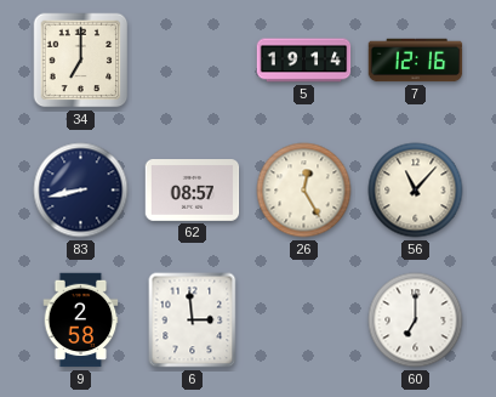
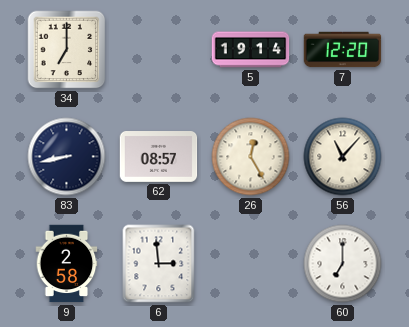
7: 12:16 -> 12:20
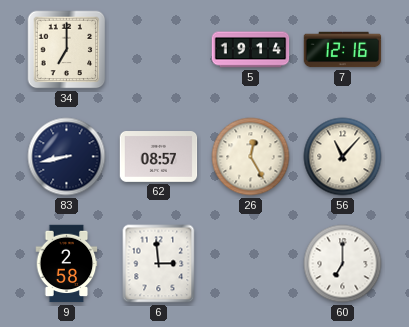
7: 12:20 -> 12:16
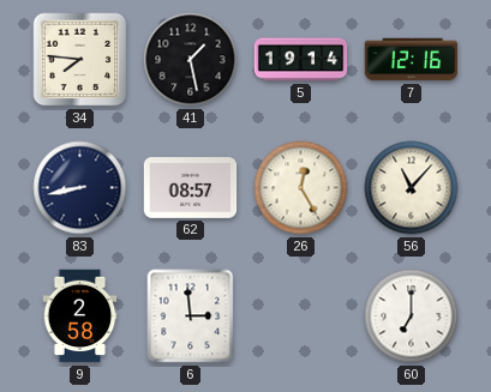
34: 7:00 -> 7:46
41: none -> 1:28
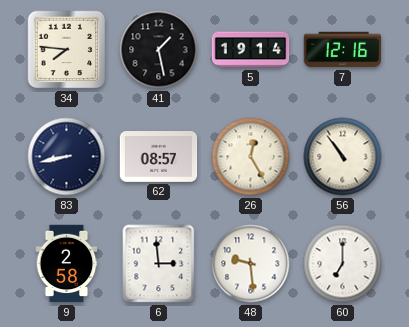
56: 11:07 -> 10:54
48: none -> 9:29
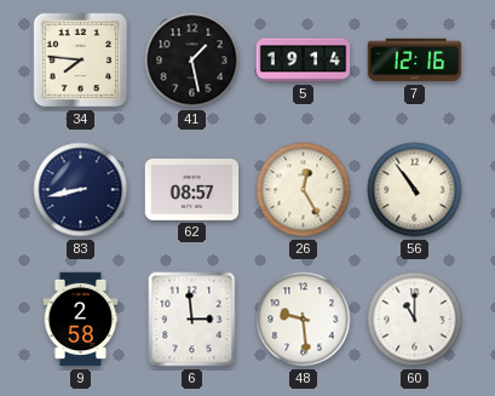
60: 7:00 -> 11:00
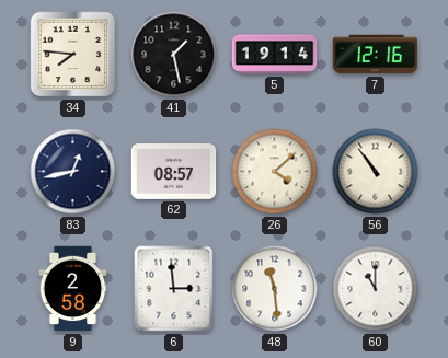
83: 8:43 -> 12:43
26: 12:25 -> 4:08
48: 9:29 -> 11:29
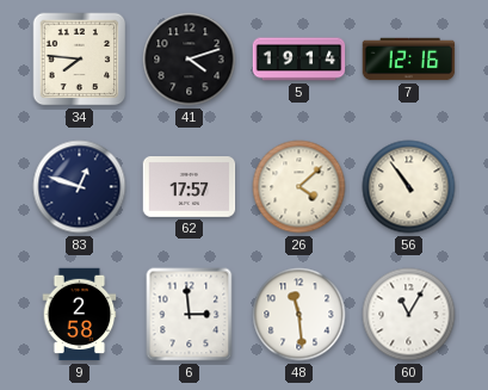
41: 1:28 -> 4:12
83: 12:43 -> 12:48
62: 08:57 -> 17:57
60: 11:00 -> 11:05
